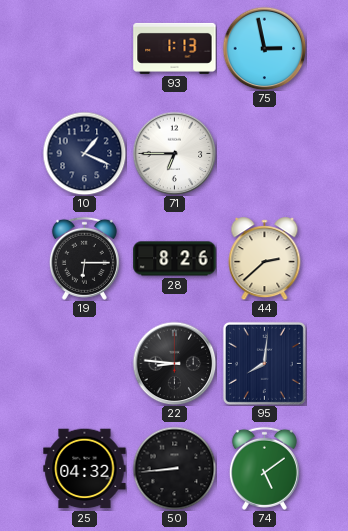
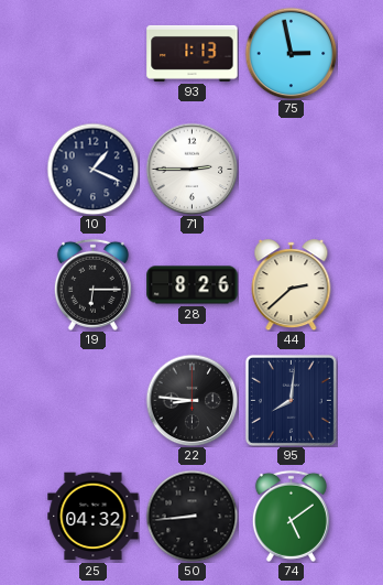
71: 6:45 -> 2:45
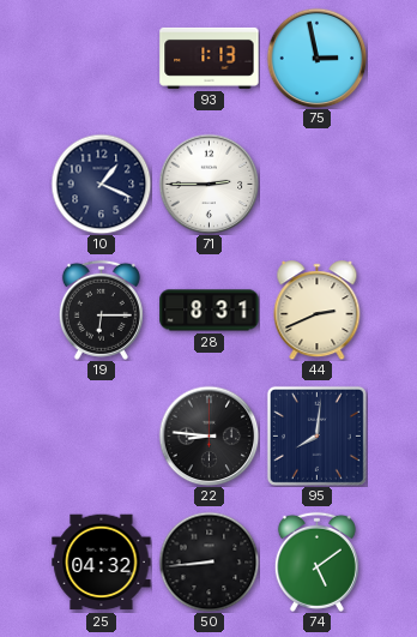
28: 8:26 -> 8:31
44: 2:38 -> 2:41
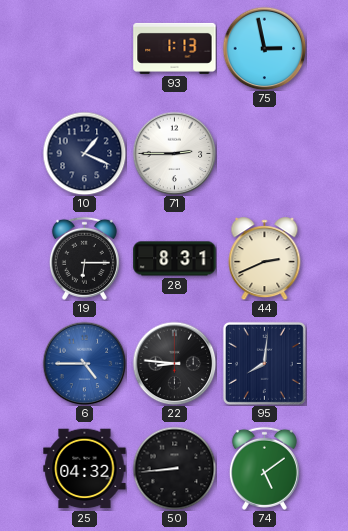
6: none -> 4:45
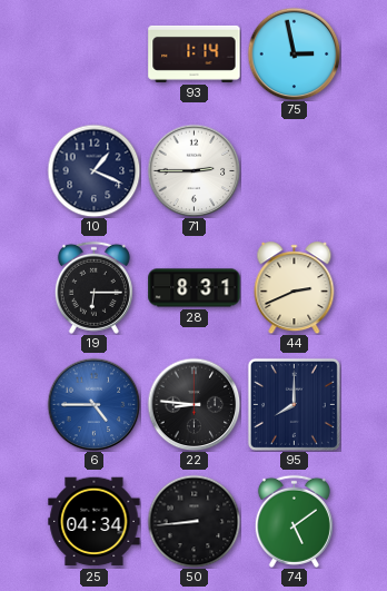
93: 1:13 -> 1:14
95: 8:01 -> 8:00
25: 04:32 -> 04:34
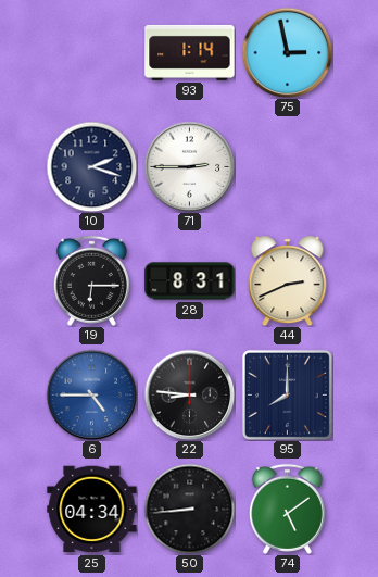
10: 1:19 -> 2:18
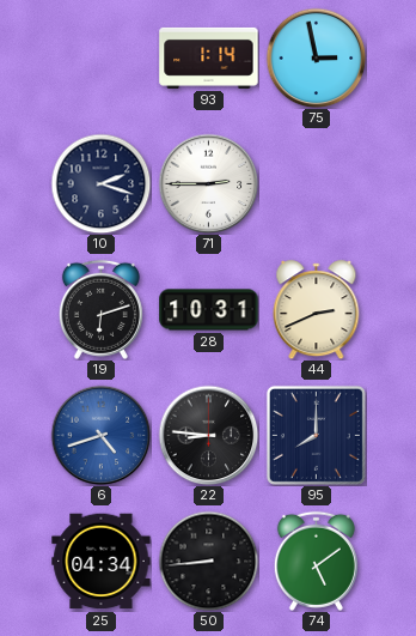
19: 6:15 -> 6:12
28: 8:31 -> 10:31
6: 4:45 -> 4:42
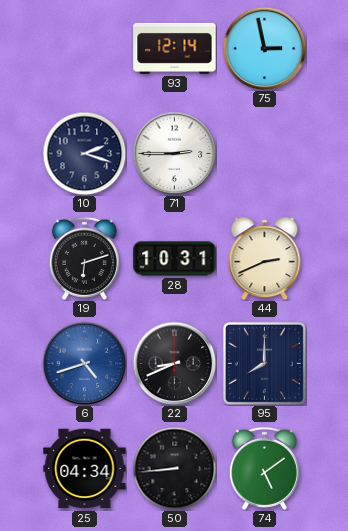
93: 1:14 -> 12:14
22: 8:46 -> 8:41
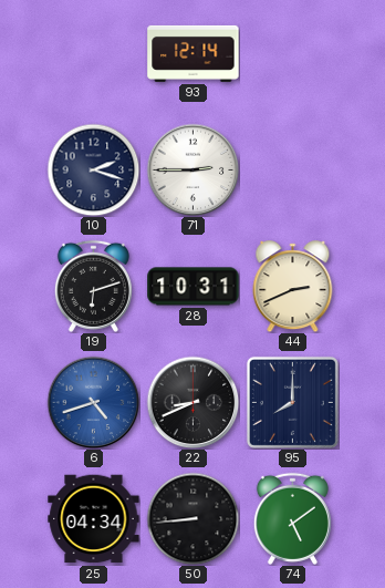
75: 2:58 -> none
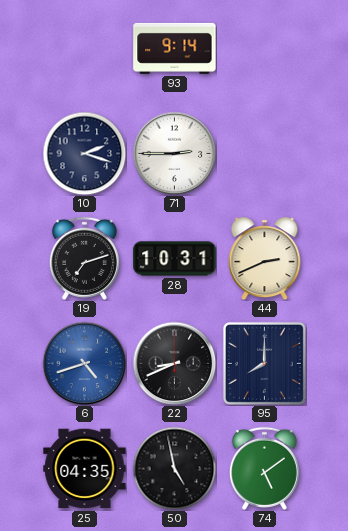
93: 12:14 -> 9:14
19: 6:12 -> 7:12
25: 04:34 -> 04:35
50: 8:44 -> 4:58
